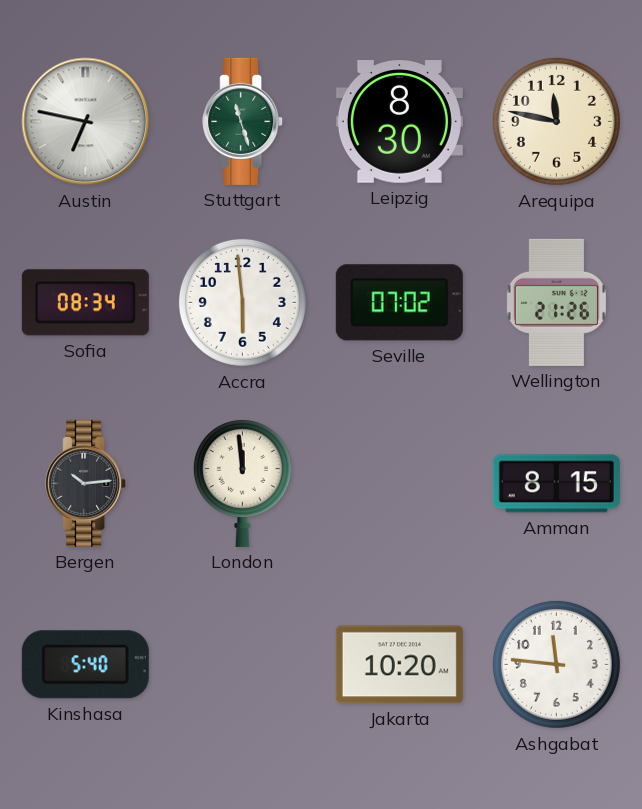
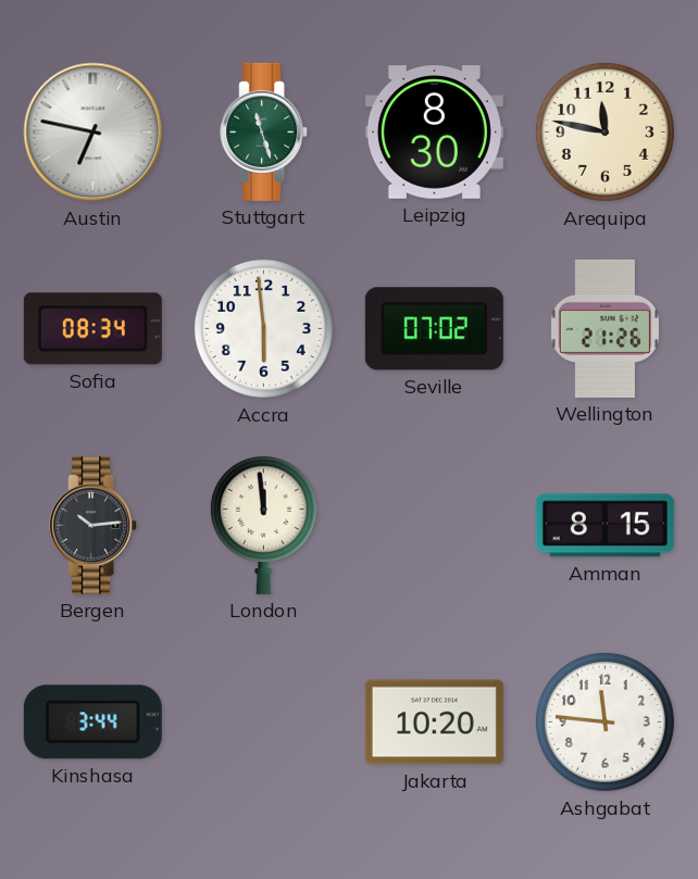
Kinshasa: 5:40 -> 3:44
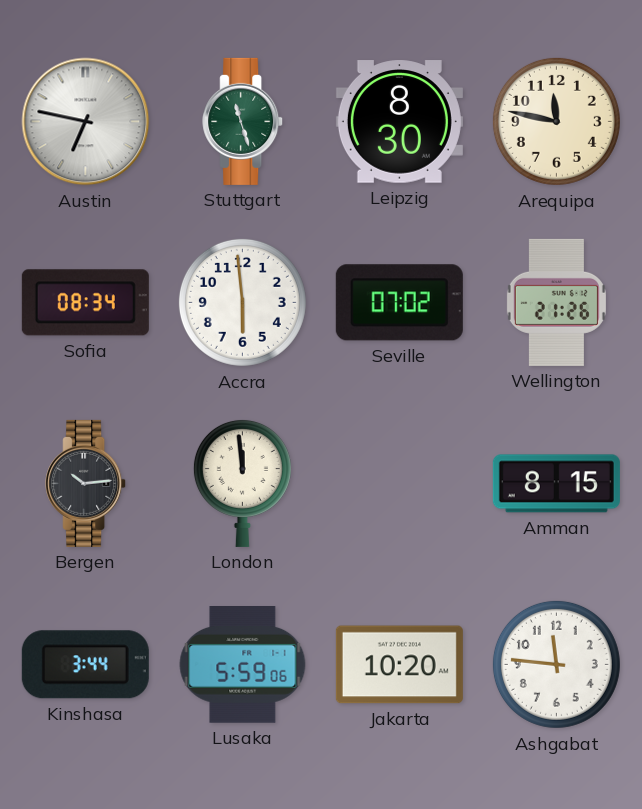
Lusaka: none -> 5:59
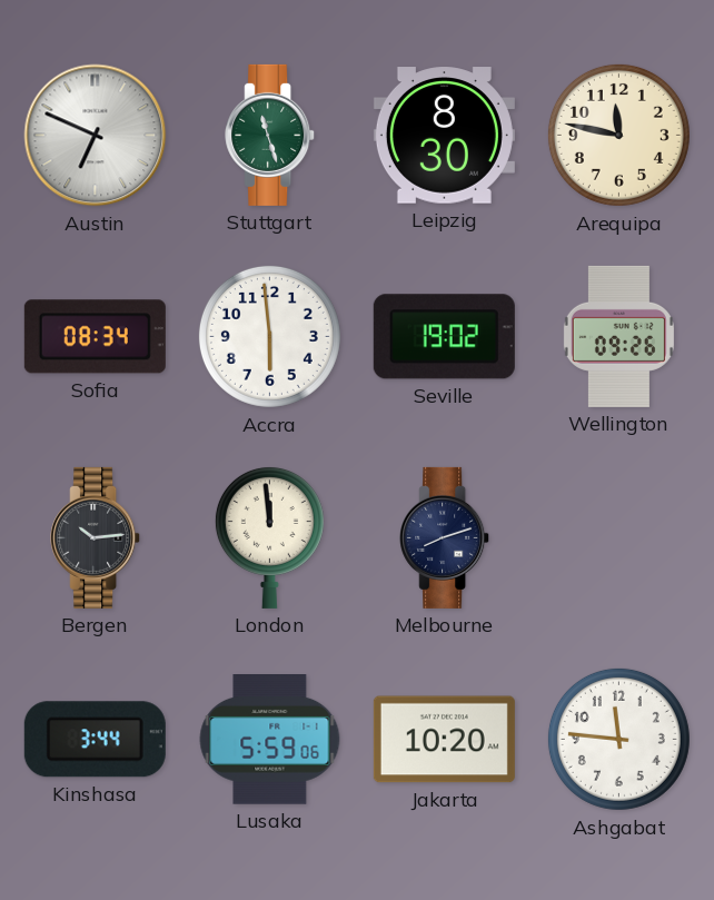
Austin: 6:47 -> 6:49
Seville: 07:02 -> 19:02
Wellington: 21:26 -> 09:26
Melbourne: none -> 8:12
Amman: 8:15 -> none
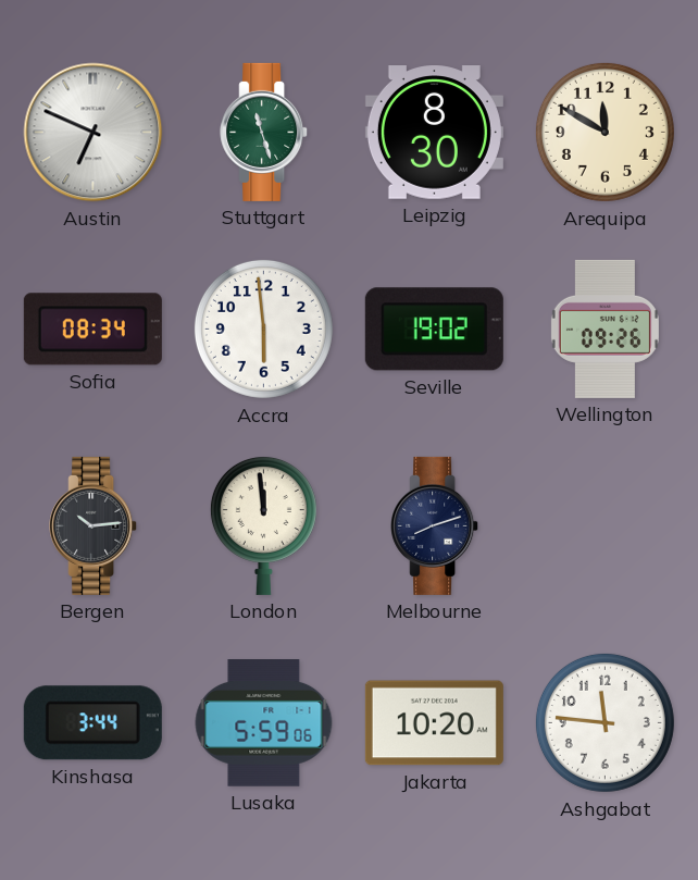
Arequipa: 11:47 -> 11:50
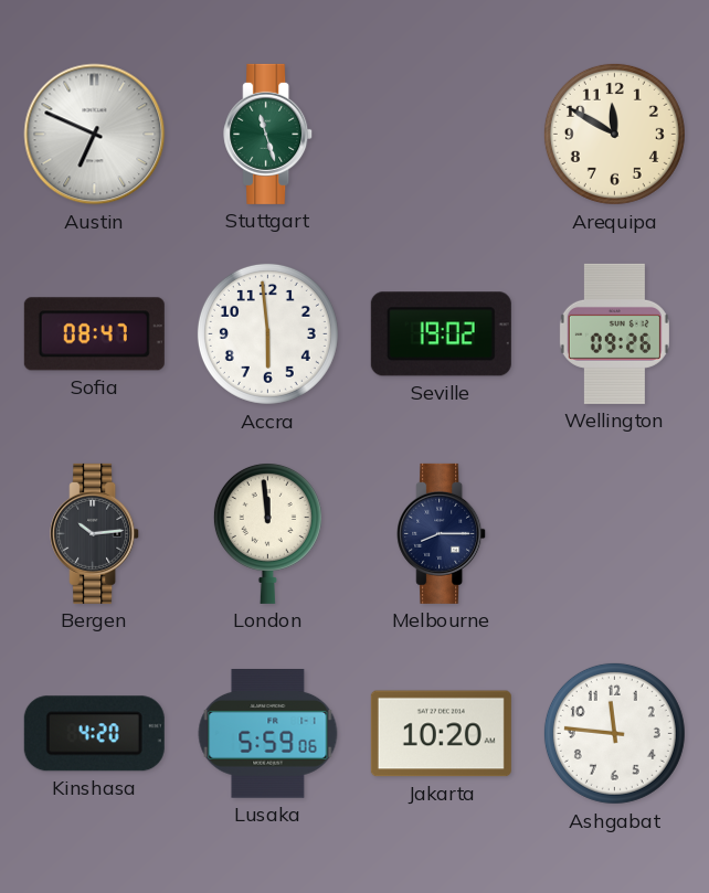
Leipzig: 8:30 -> none
Sofia: 08:34 -> 08:47
Melbourne: 8:12 -> 8:15
Kinshasa: 3:44 -> 4:20
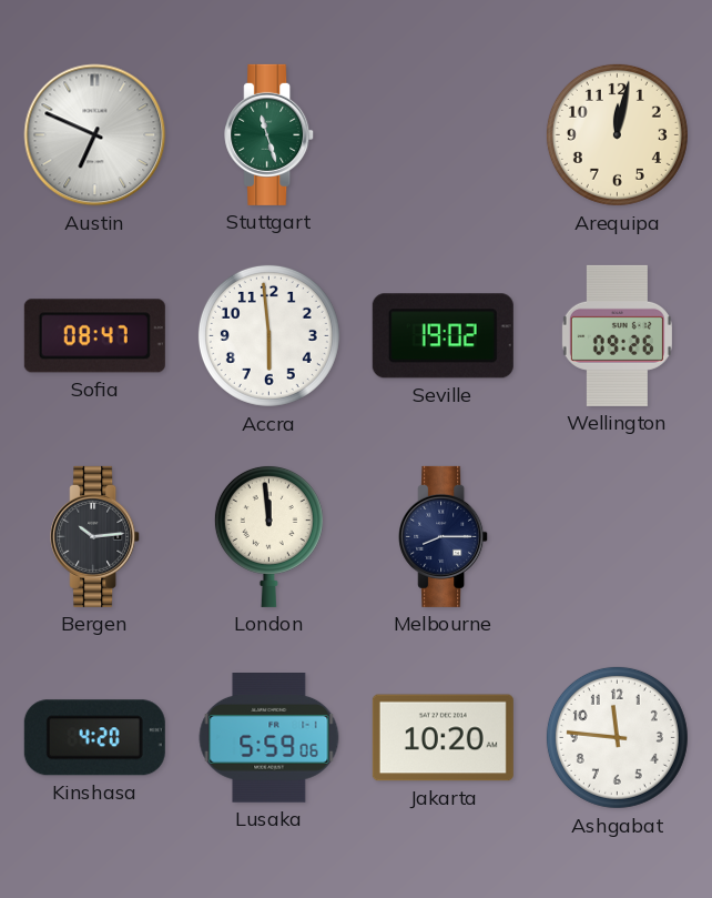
Arequipa: 11:50 -> 12:02
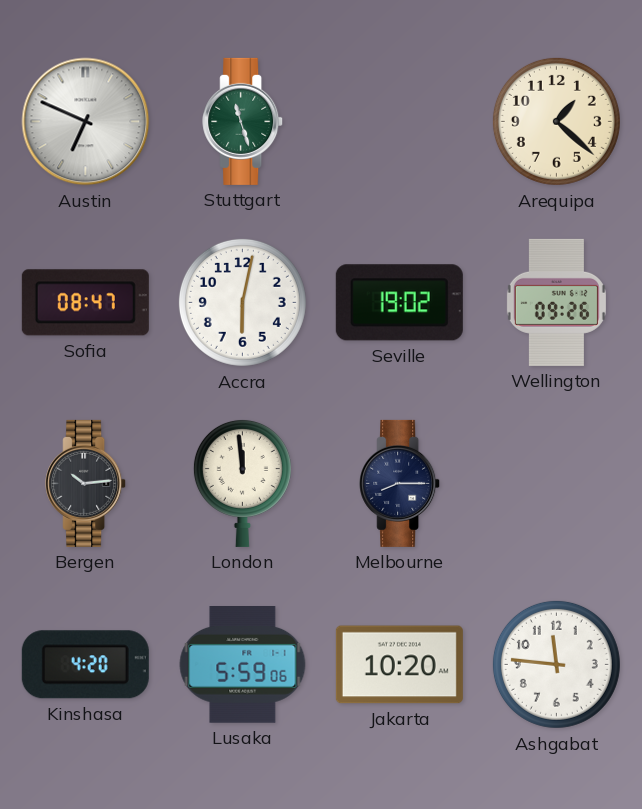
Arequipa: 12:02 -> 1:22
Accra: 5:59 -> 6:02
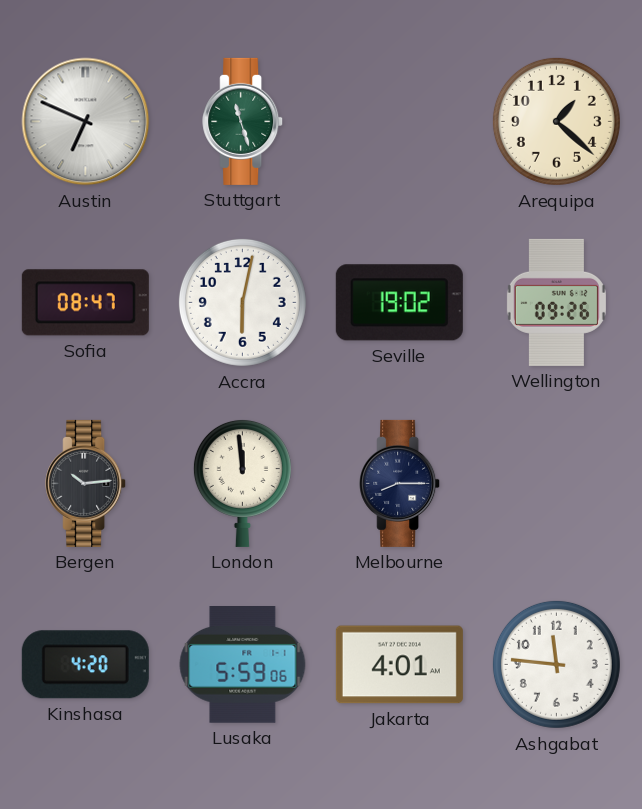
Jakarta: 10:20 -> 4:01
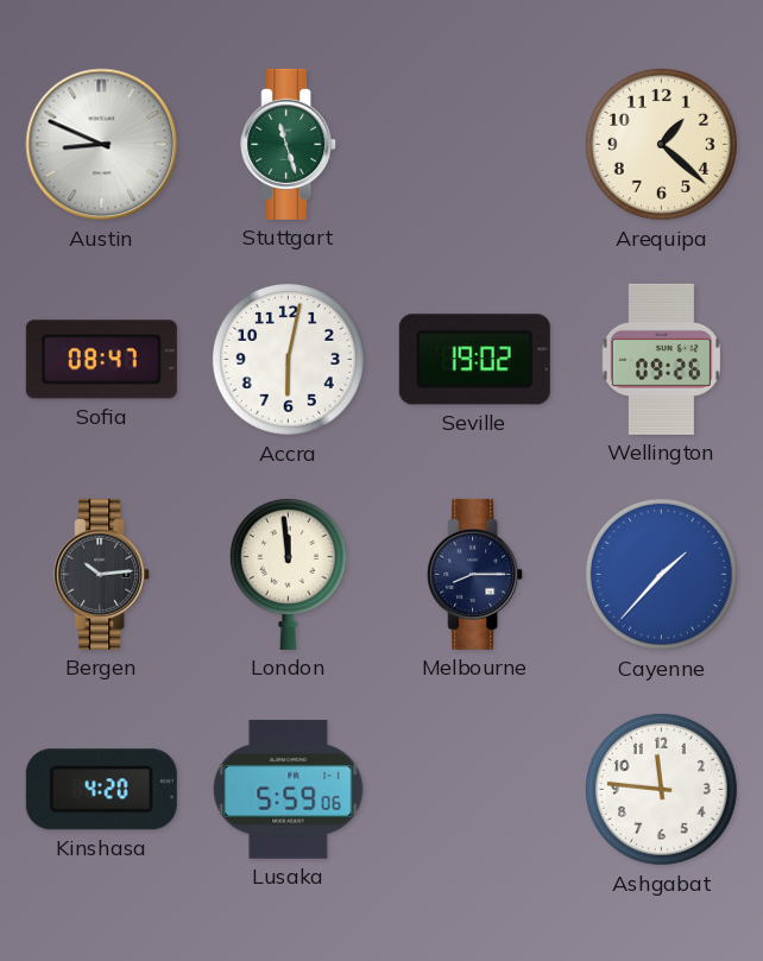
Austin: 6:49 -> 8:49
Cayenne: none -> 1:37
Jakarta: 4:01 -> none
